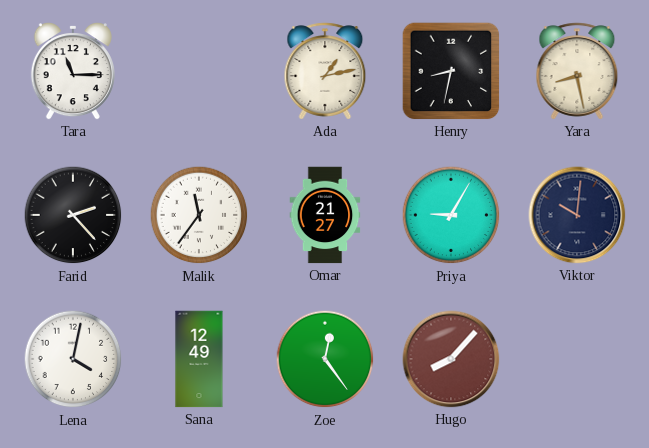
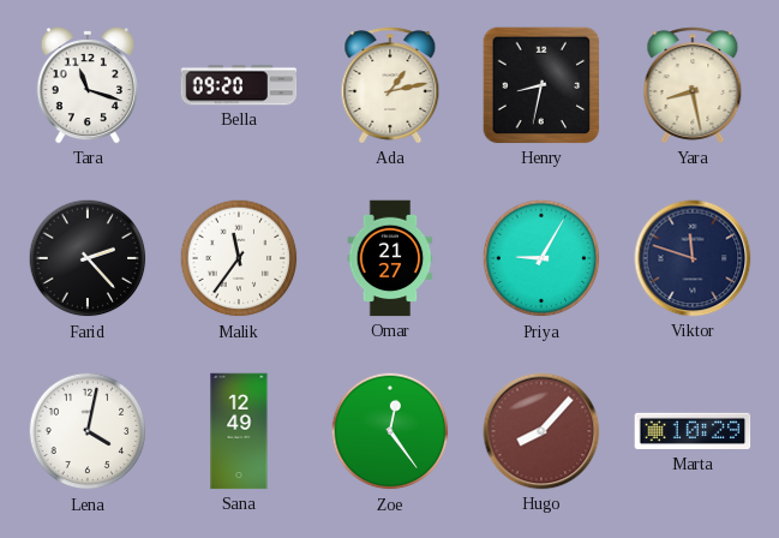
Tara: 11:15 -> 11:18
Bella: none -> 09:20
Viktor: 10:01 -> 11:48
Marta: none -> 10:29
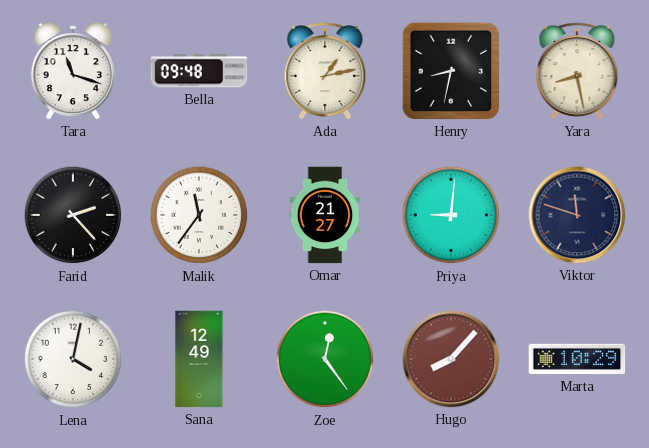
Bella: 09:20 -> 09:48
Priya: 9:05 -> 9:01
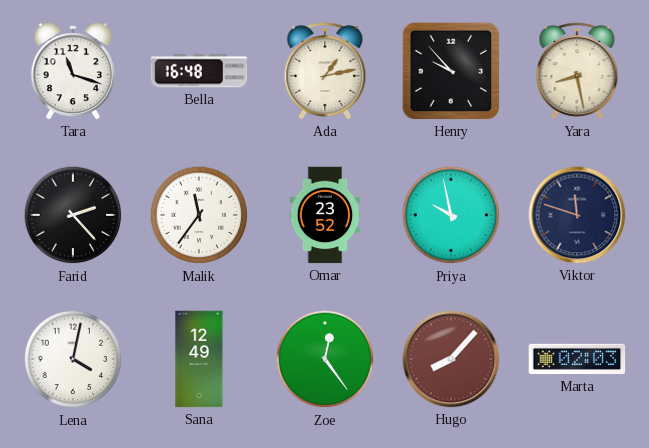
Bella: 09:48 -> 16:48
Henry: 8:32 -> 9:53
Omar: 21:27 -> 23:52
Priya: 9:01 -> 9:58
Marta: 10:29 -> 02:03
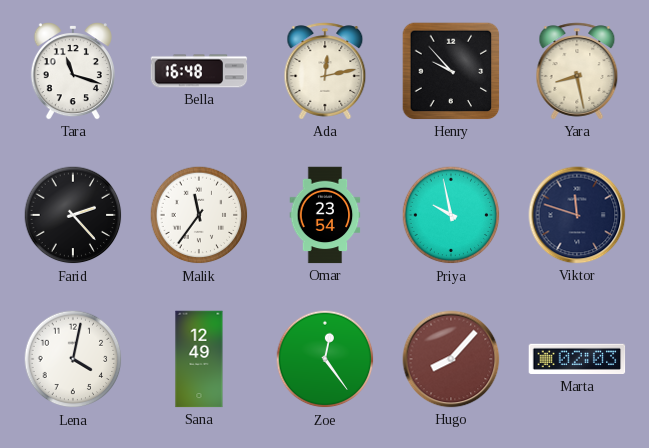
Ada: 1:13 -> 12:13
Omar: 23:52 -> 23:54
